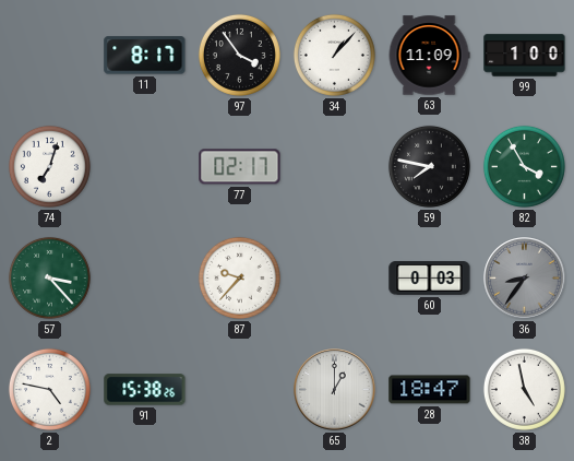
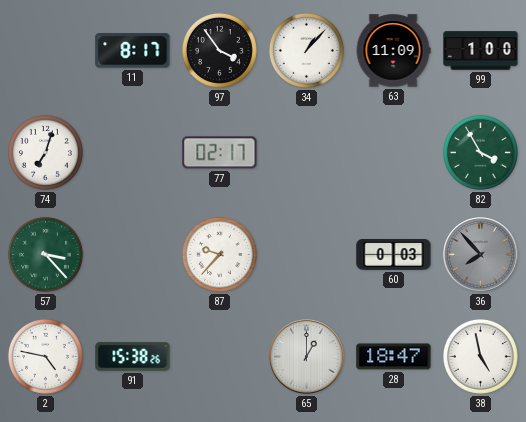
59: 7:47 -> none
36: 8:36 -> 7:53
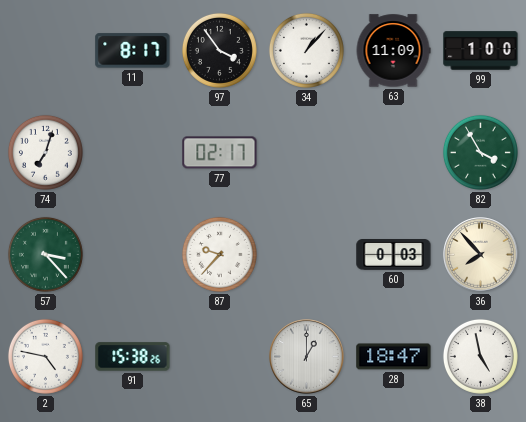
36 dial: grey -> cream
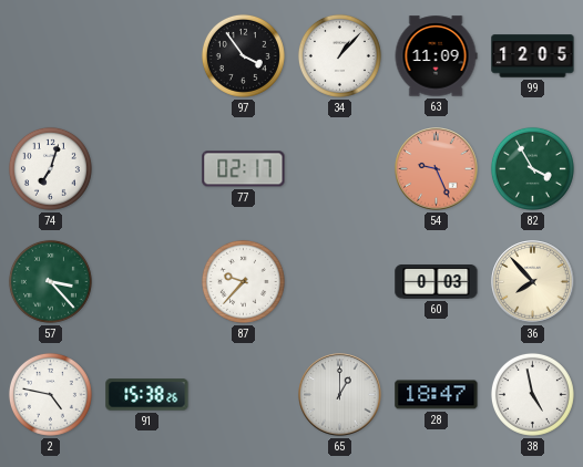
11: 8:17 -> none
99: 1:00 -> 12:05
54: none -> 9:26
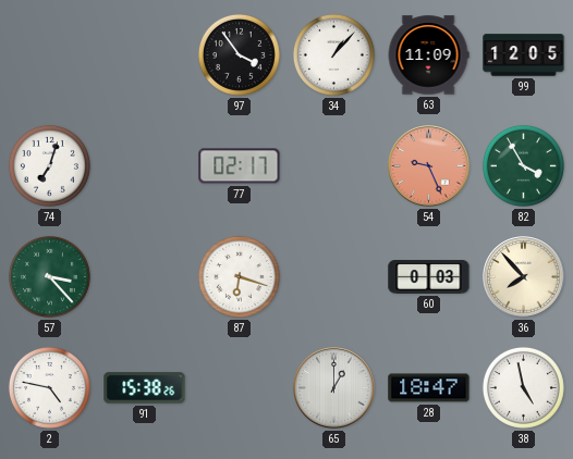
87: 9:37 -> 6:18
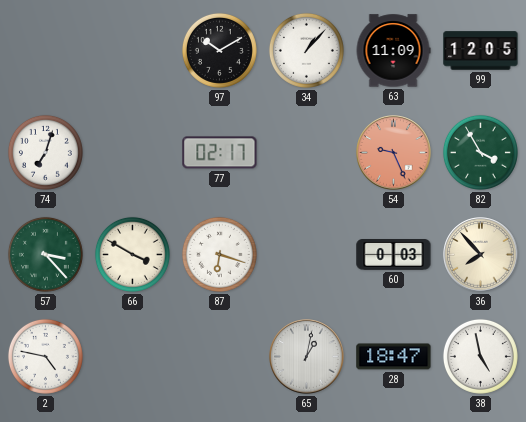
97: 3:54 -> 10:10
66: none -> 3:50
91: 15:38 -> none
65: 1:00 -> 1:02
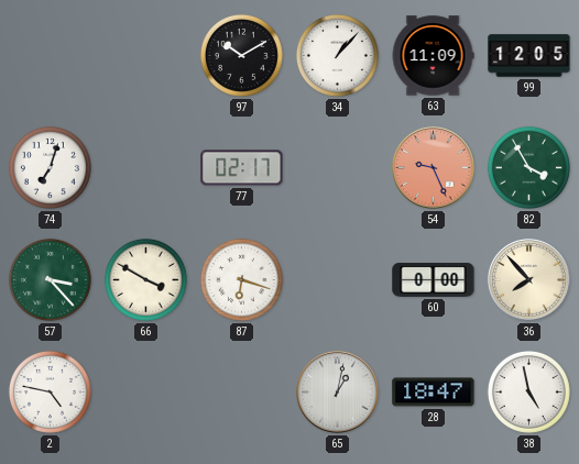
60: 0:03 -> 0:00
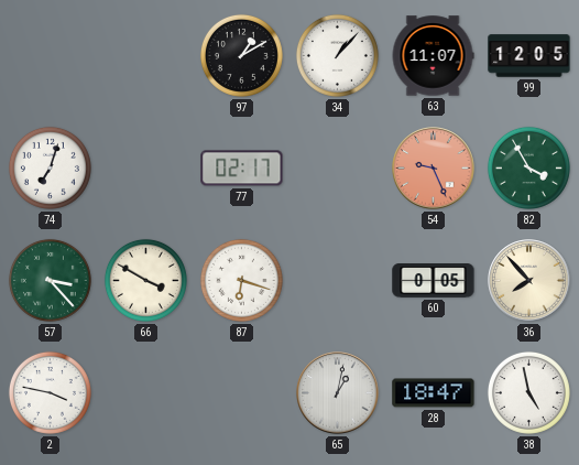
97: 10:10 -> 1:10
63: 11:09 -> 11:07
60: 0:00 -> 0:05
2: 4:47 -> 3:47
